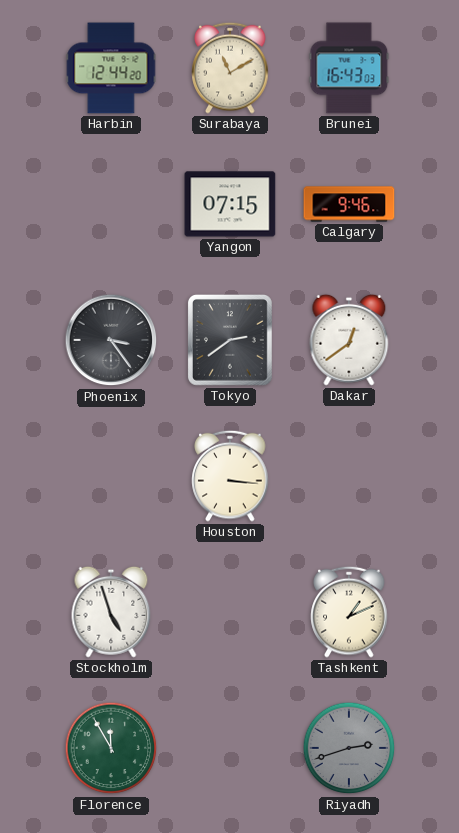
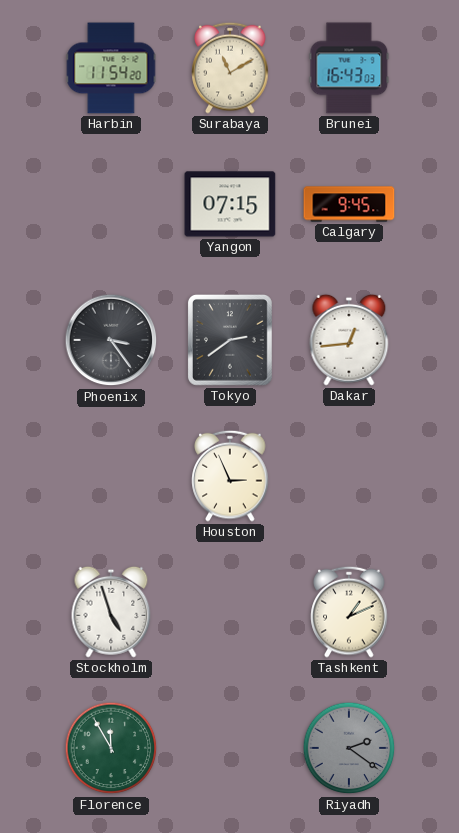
Harbin: 12:44 -> 11:54
Calgary: 9:46 -> 9:45
Dakar: 12:39 -> 12:44
Houston: 3:16 -> 2:56
Riyadh: 2:42 -> 2:21
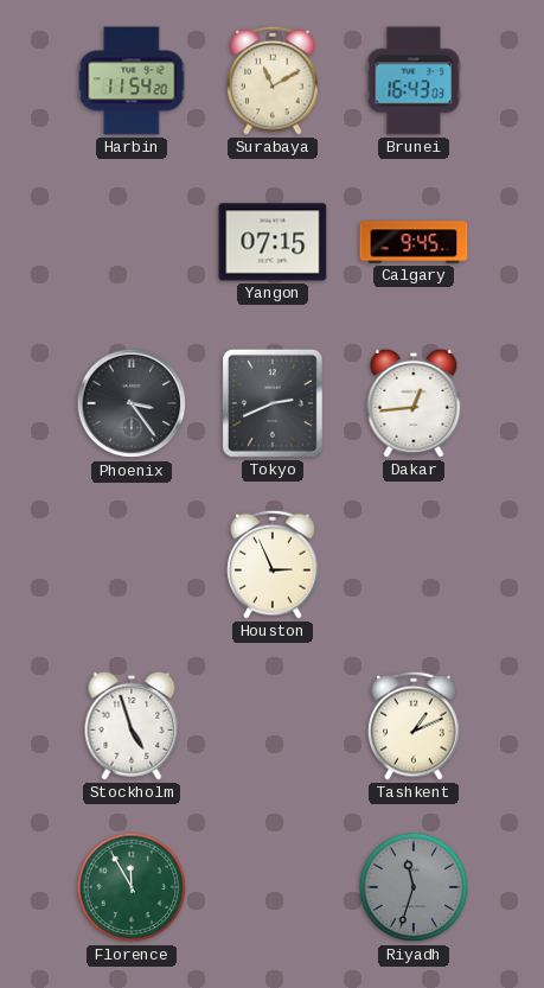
Tokyo: 2:39 -> 2:41
Riyadh: 2:21 -> 11:33
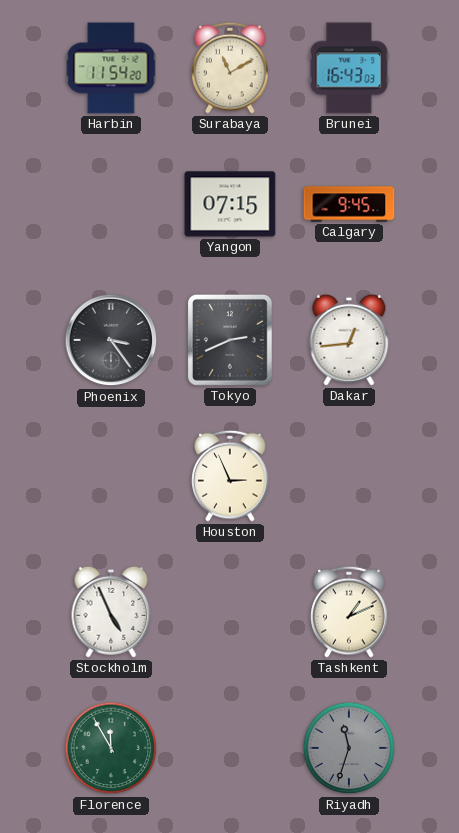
Stockholm: 4:57 -> 4:56
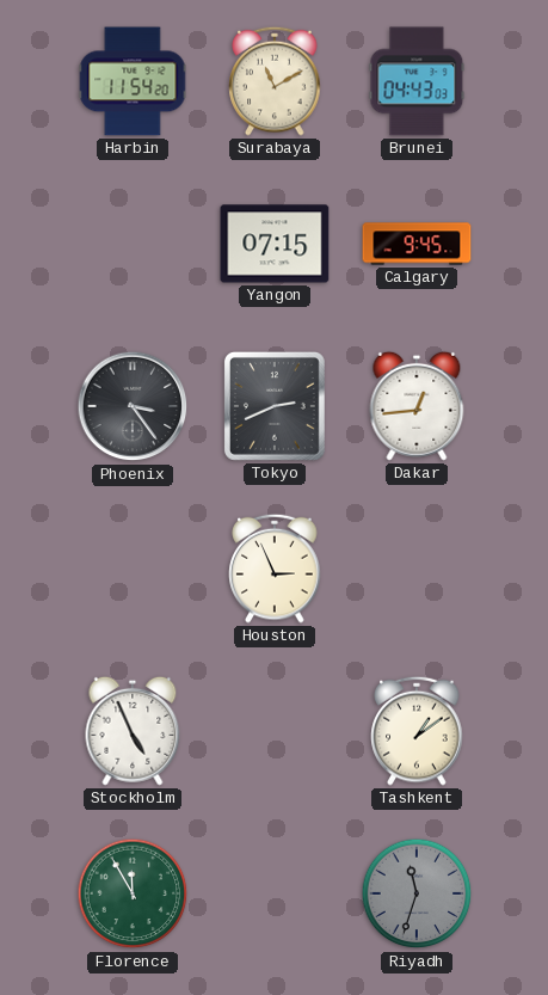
Brunei: 16:43 -> 04:43
Tashkent: 1:11 -> 1:09
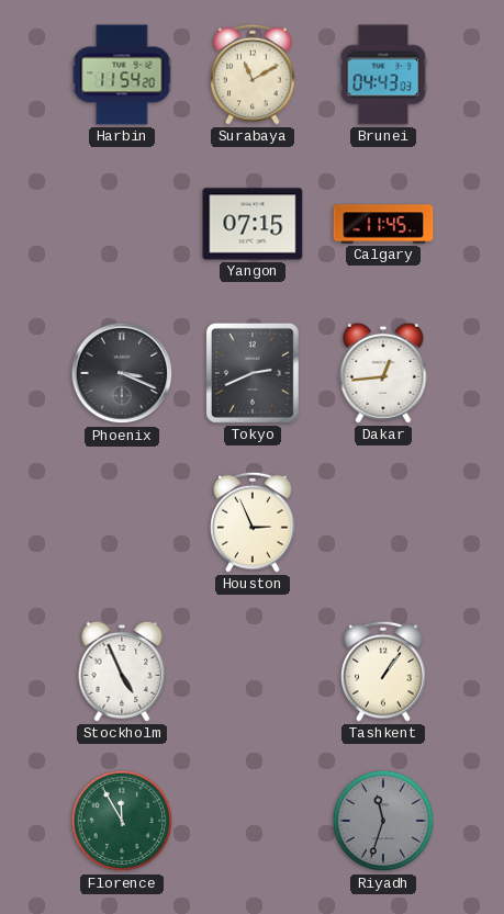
Calgary: 9:45 -> 11:45
Phoenix: 3:24 -> 3:19
Tashkent: 1:09 -> 1:06
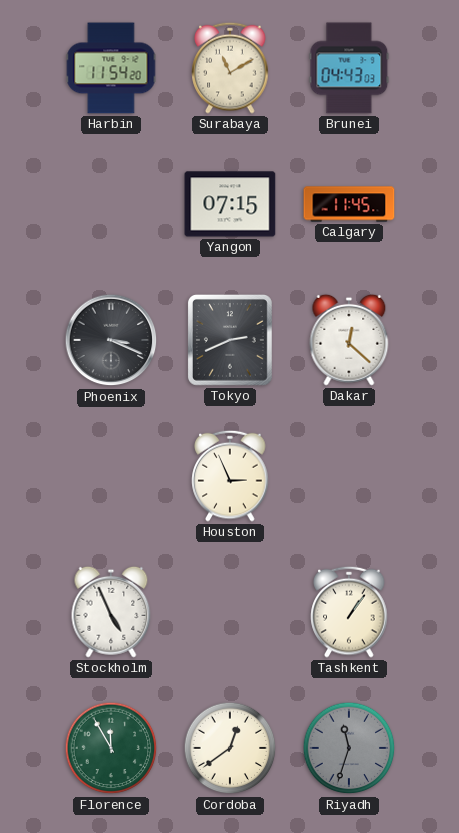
Dakar: 12:44 -> 12:22
Cordoba: none -> 12:39
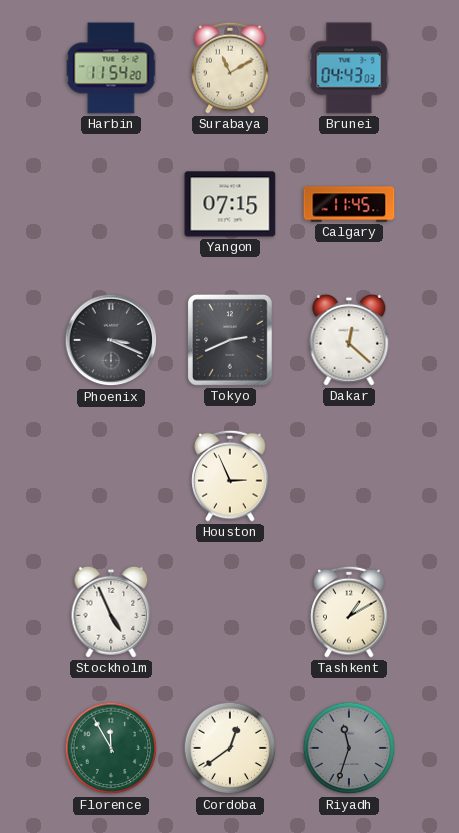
Tashkent: 1:06 -> 1:10
